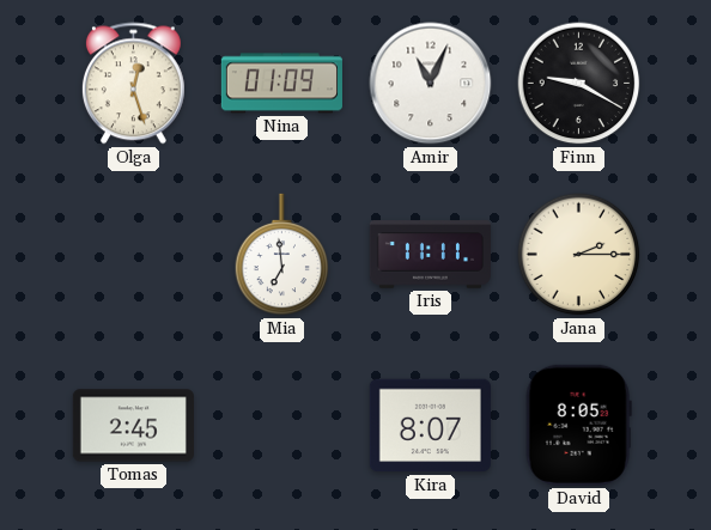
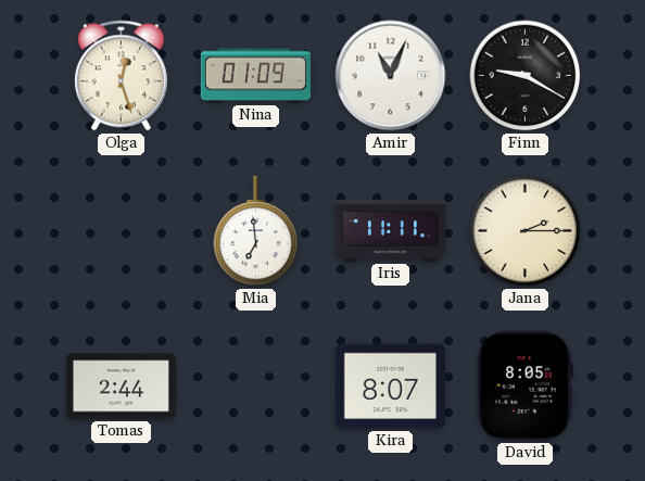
Tomas: 2:45 -> 2:44
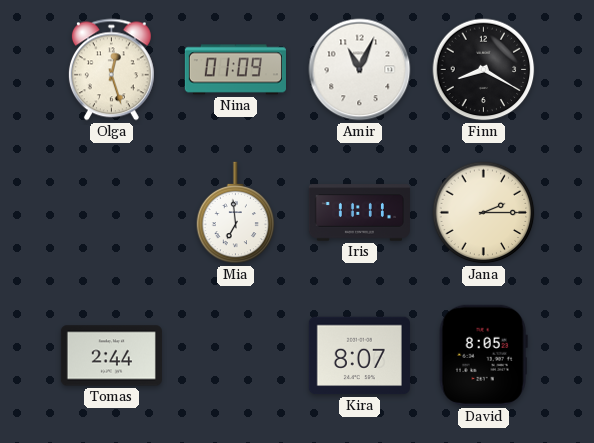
Finn: 9:20 -> 8:20
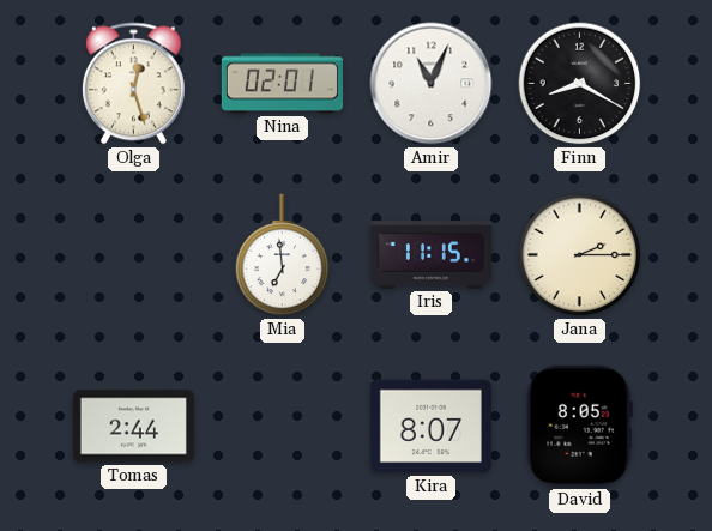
Nina: 01:09 -> 02:01
Iris: 11:11 -> 11:15
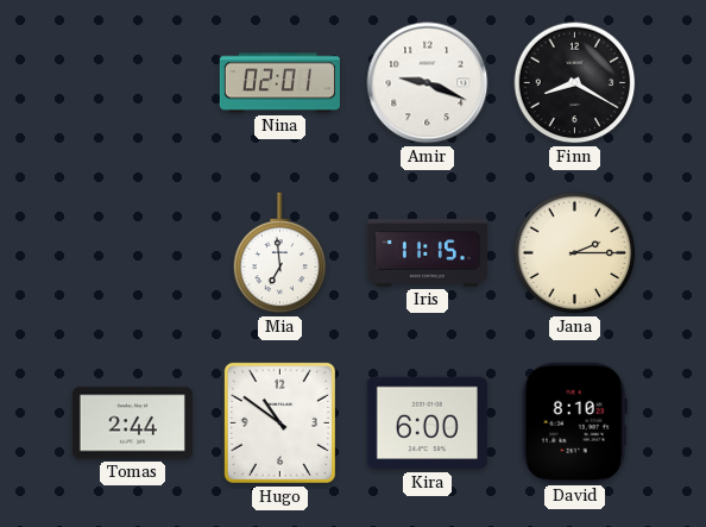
Olga: 12:27 -> none
Amir: 11:04 -> 9:19
Hugo: none -> 10:51
Kira: 8:07 -> 6:00
David: 8:05 -> 8:10
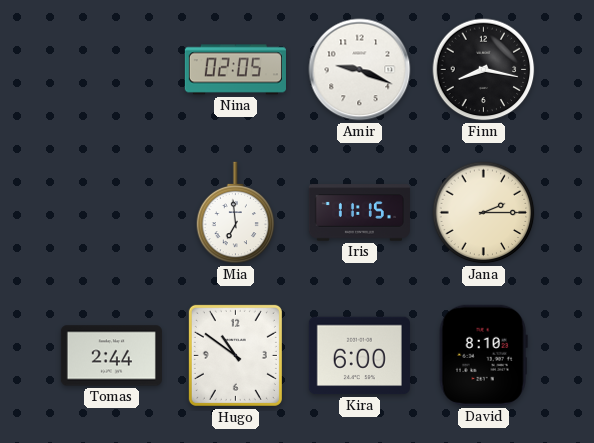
Nina: 02:01 -> 02:05
Finn: 8:20 -> 8:17
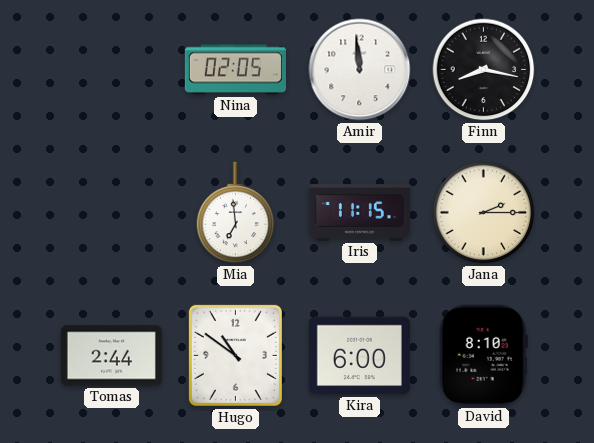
Amir: 9:19 -> 11:59
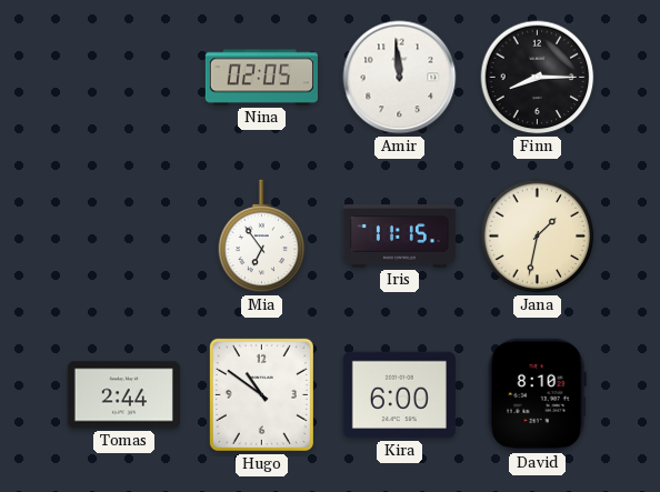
Finn: 8:17 -> 8:15
Mia: 6:59 -> 6:54
Jana: 2:15 -> 1:32
